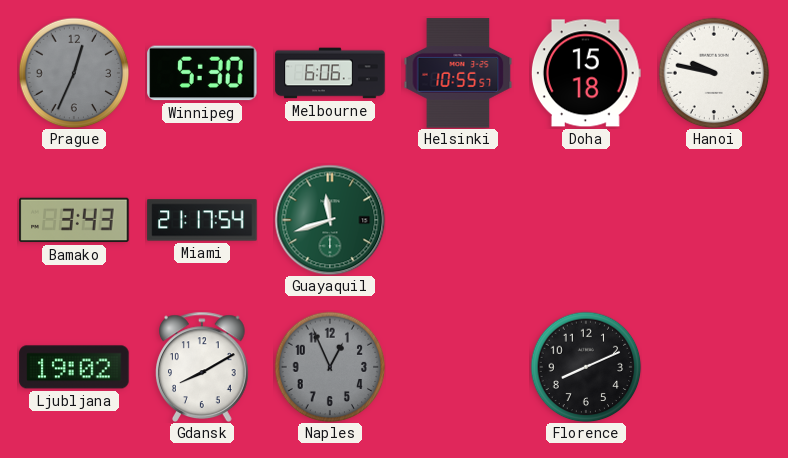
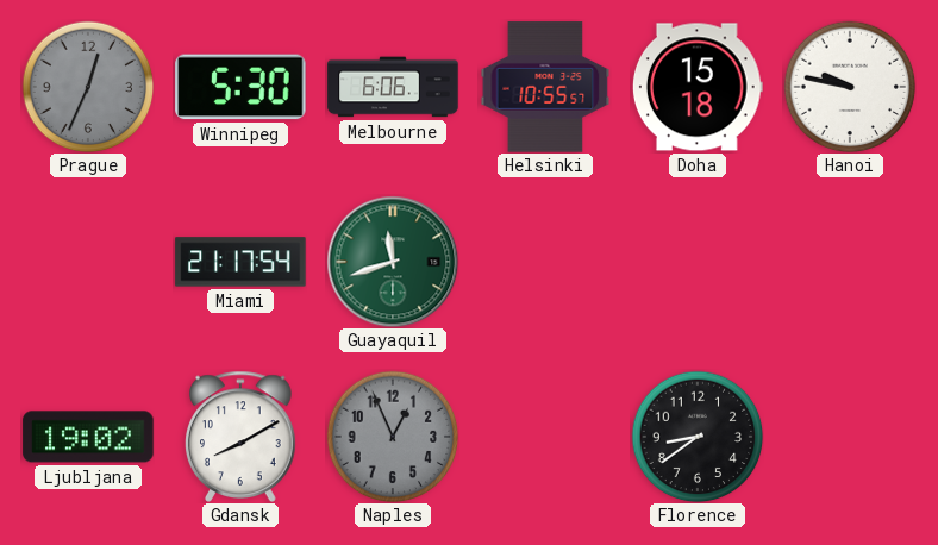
Bamako: 3:43 -> none
Florence: 8:11 -> 8:39
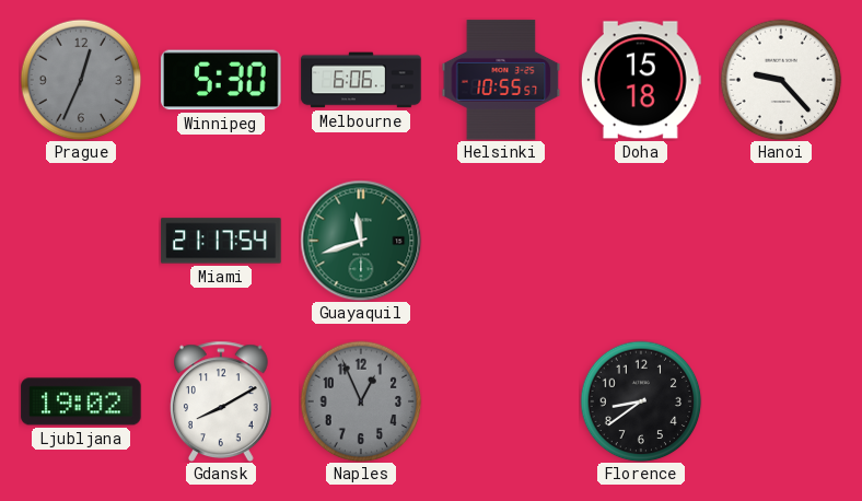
Hanoi: 9:47 -> 9:23
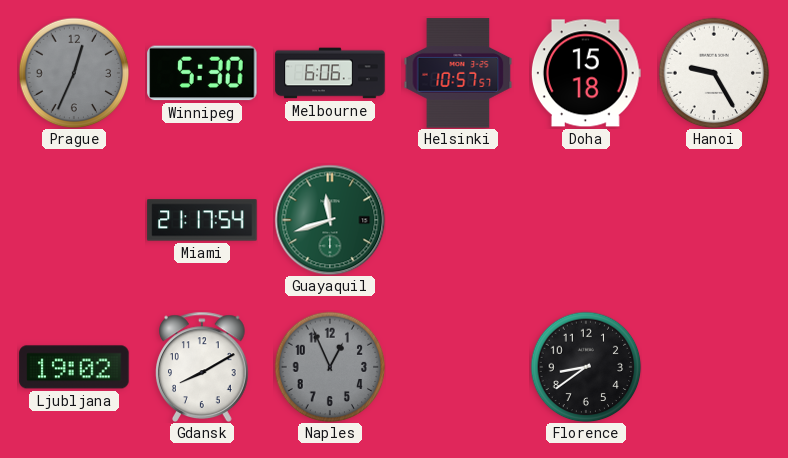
Helsinki: 10:55 -> 10:57
Hanoi: 9:23 -> 9:25
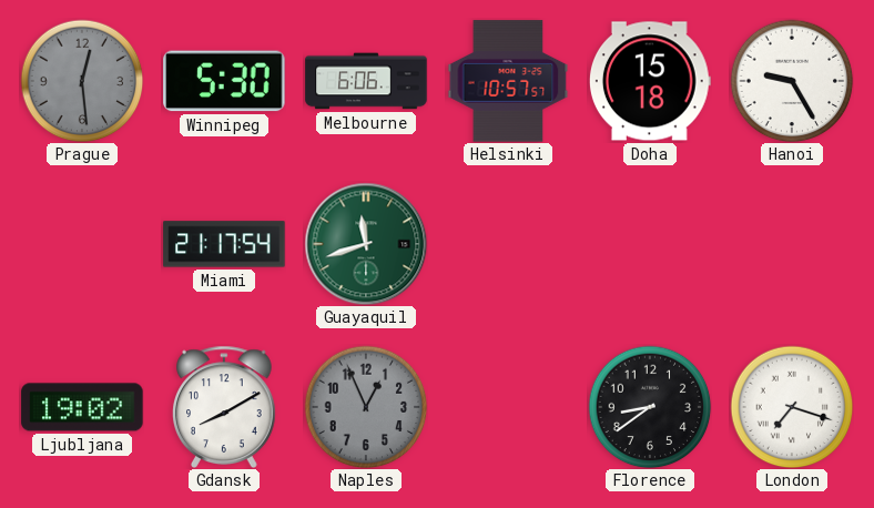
Prague: 12:34 -> 12:29
London: none -> 7:18
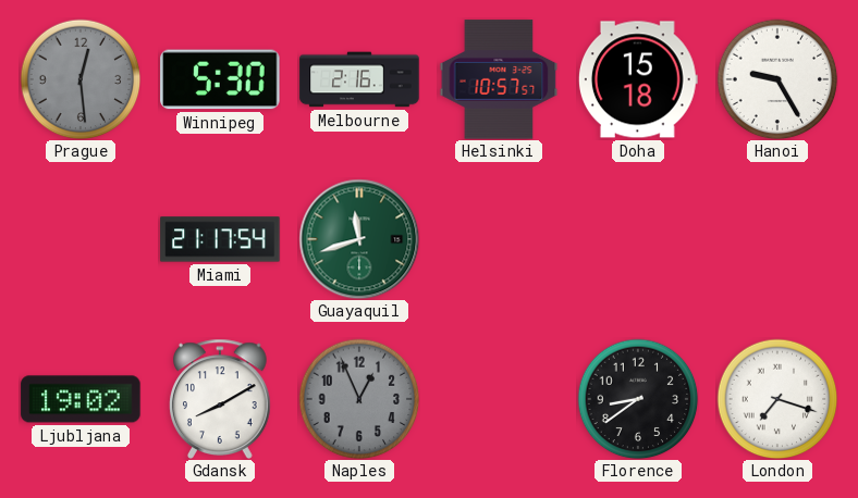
Melbourne: 6:06 -> 2:16
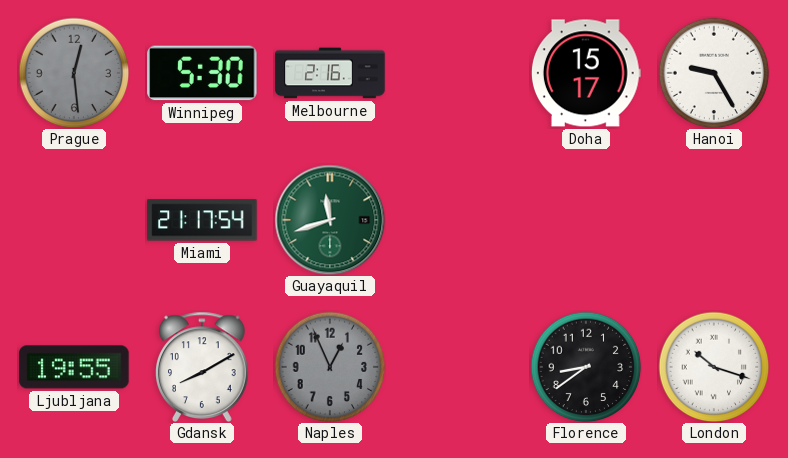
Helsinki: 10:57 -> none
Doha: 15:18 -> 15:17
Ljubljana: 19:02 -> 19:55
London: 7:18 -> 10:18
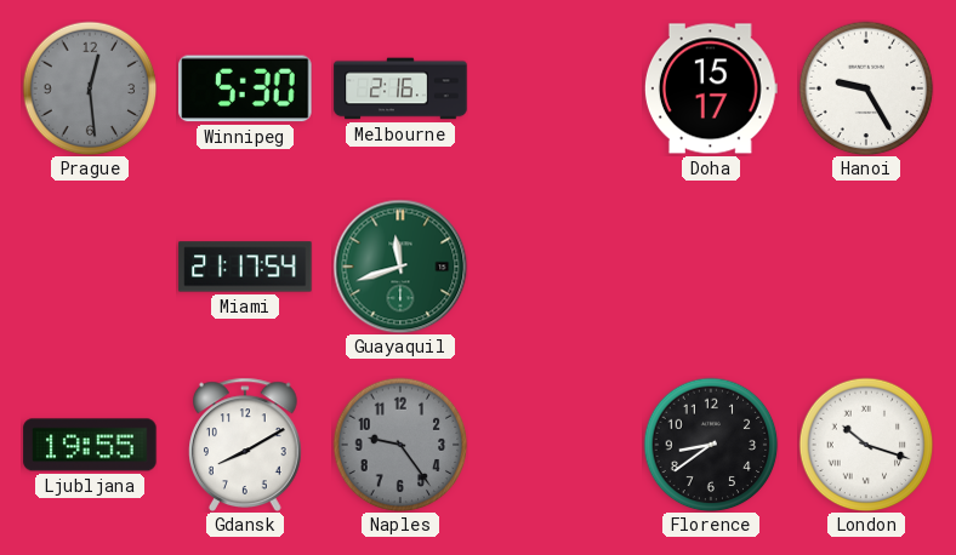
Naples: 12:56 -> 9:24
